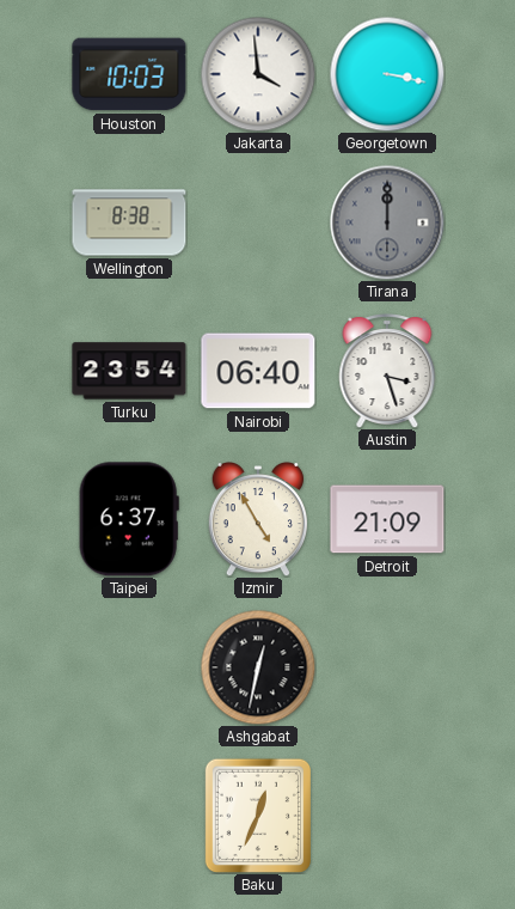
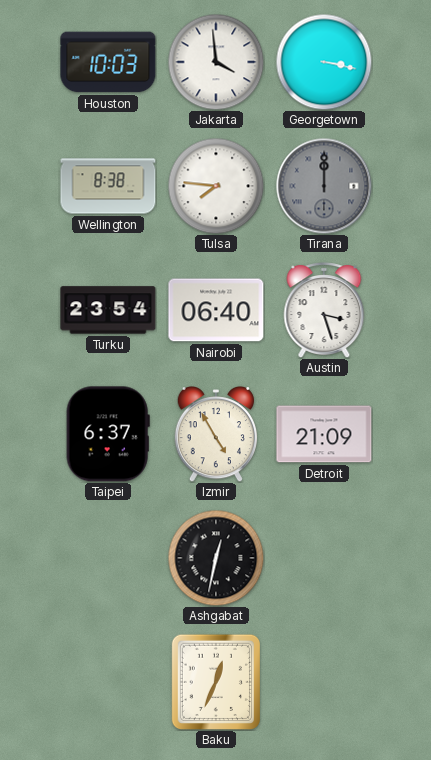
Tulsa: none -> 7:46
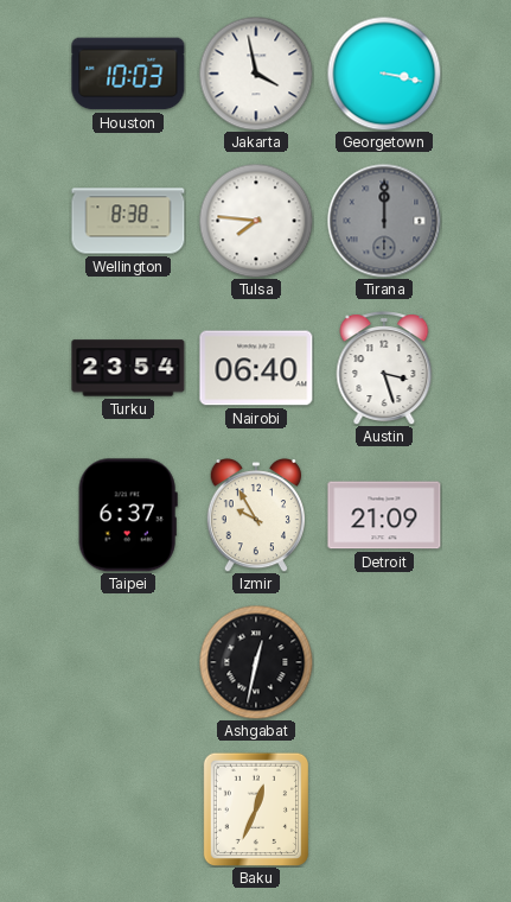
Jakarta: 3:59 -> 3:58
Izmir: 4:55 -> 9:55
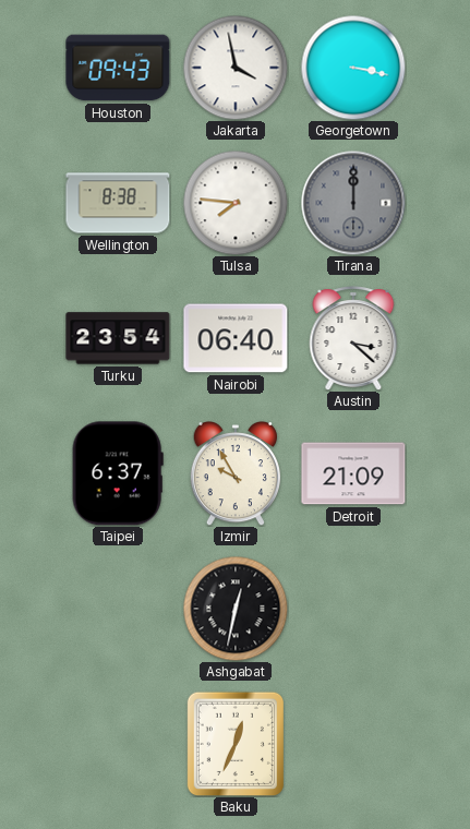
Houston: 10:03 -> 09:43
Austin: 3:27 -> 3:22
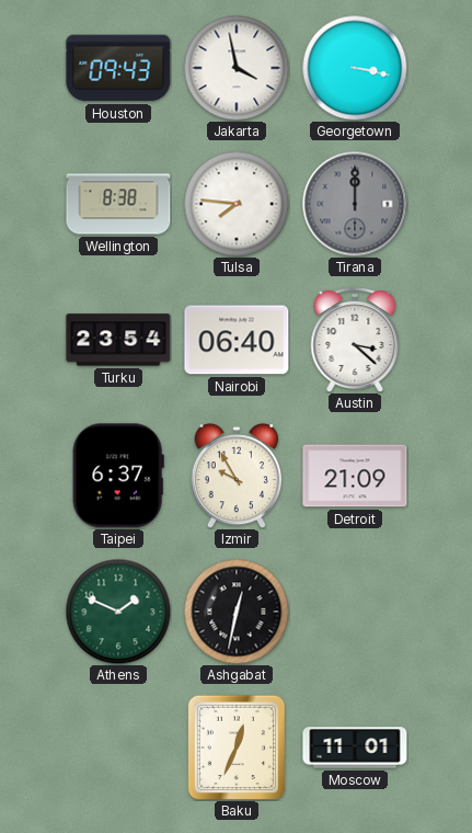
Athens: none -> 1:49
Moscow: none -> 11:01
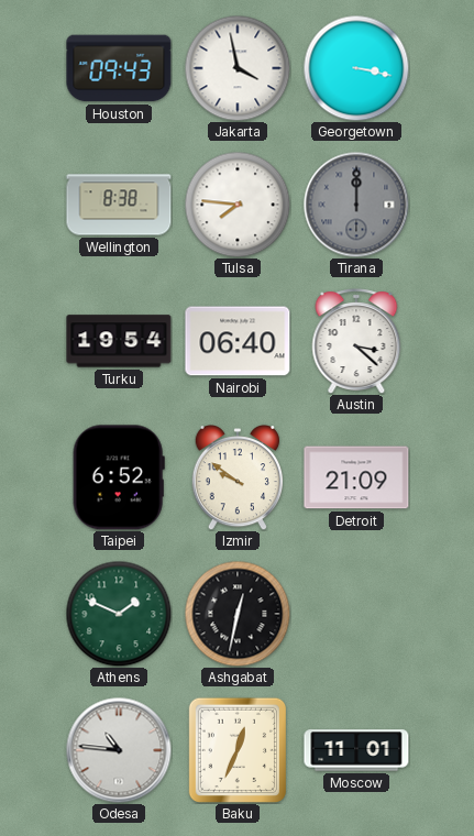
Turku: 23:54 -> 19:54
Taipei: 6:37 -> 6:52
Izmir: 9:55 -> 9:51
Odesa: none -> 10:46
